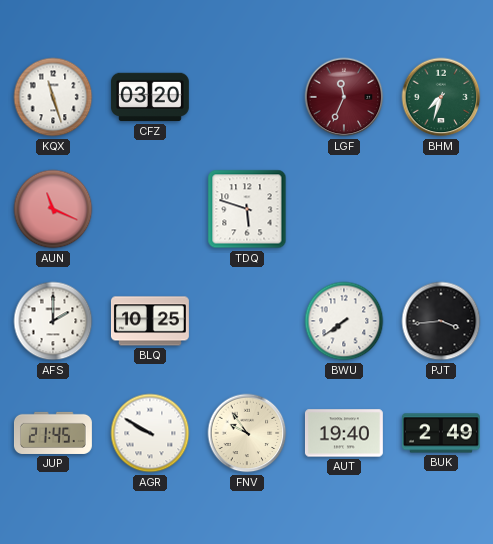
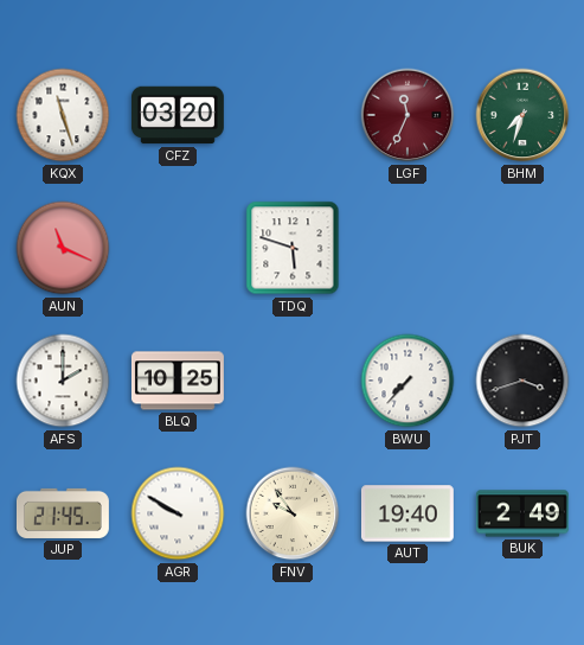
BWU: 7:39 -> 7:37
PJT: 3:44 -> 3:42
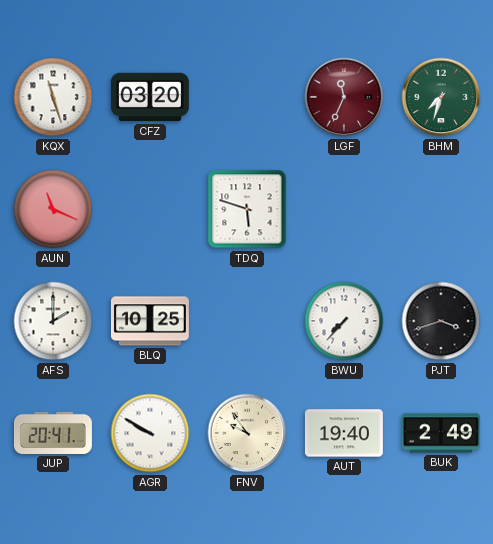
JUP: 21:45 -> 20:41
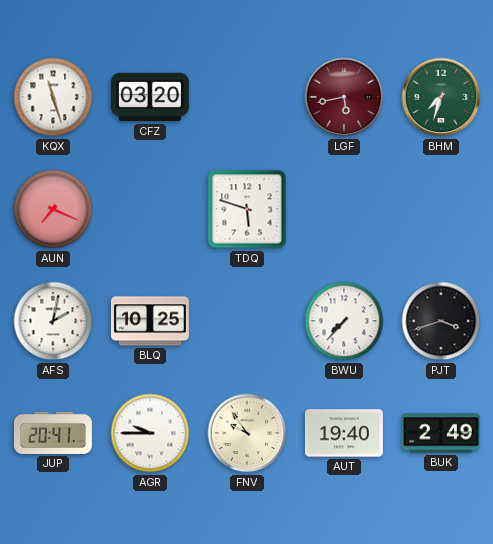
LGF: 11:34 -> 5:43
AUN: 11:19 -> 7:19
AFS: 2:00 -> 2:02
AGR: 9:50 -> 9:45
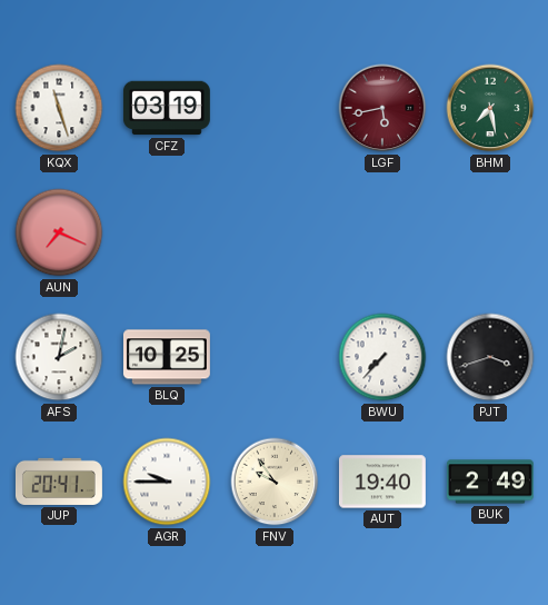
CFZ: 03:20 -> 03:19
BHM: 7:33 -> 7:28
TDQ: 5:48 -> none
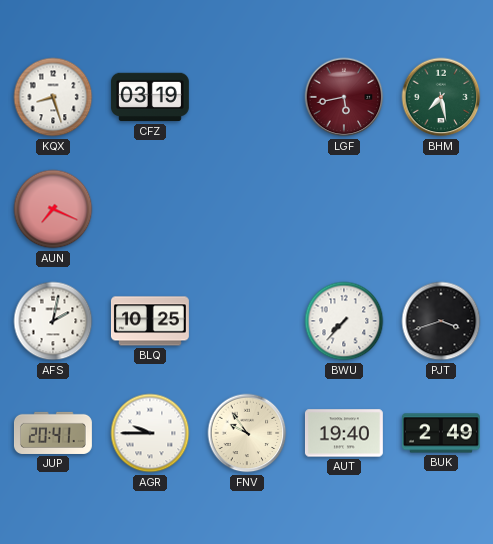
KQX: 11:27 -> 8:27
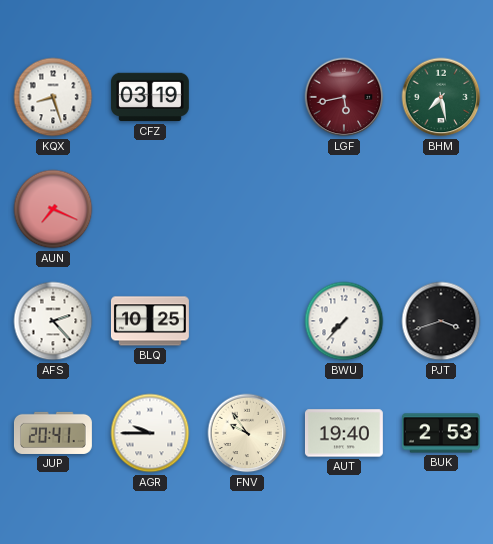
AFS: 2:02 -> 2:23
BUK: 2:49 -> 2:53
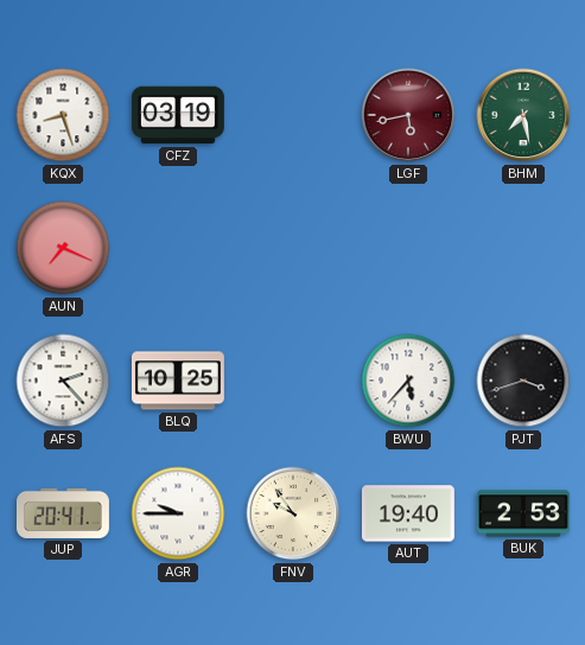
BWU: 7:37 -> 5:37
